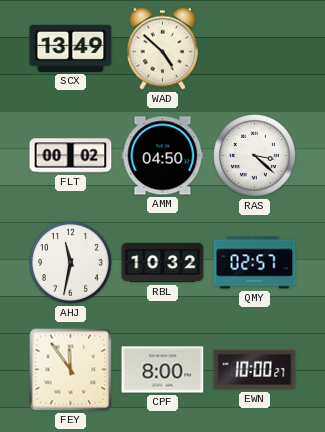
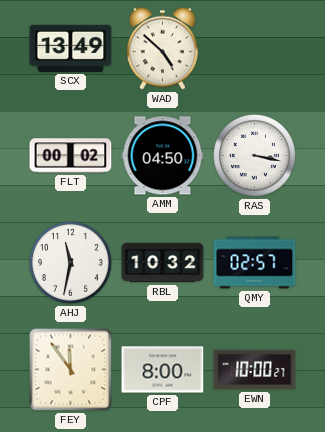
RAS: 3:22 -> 3:17
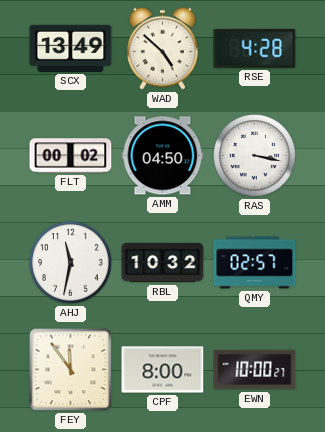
RSE: none -> 4:28
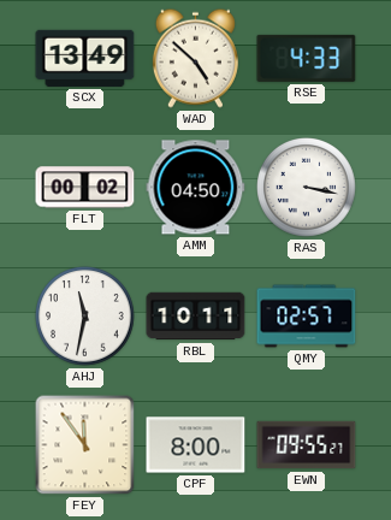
RSE: 4:28 -> 4:33
RBL: 10:32 -> 10:11
EWN: 10:00 -> 09:55
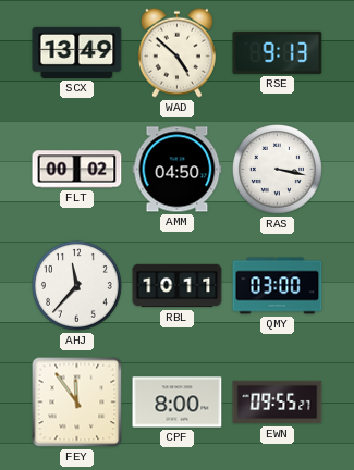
RSE: 4:33 -> 9:13
AHJ: 11:32 -> 11:37
QMY: 02:57 -> 03:00
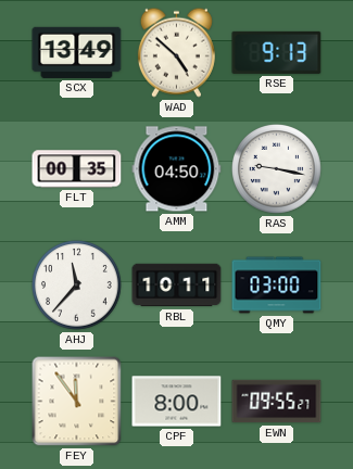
FLT: 00:02 -> 00:35
RAS: 3:17 -> 9:17
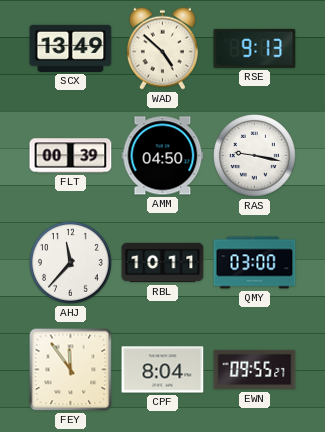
FLT: 00:35 -> 00:39
CPF: 8:00 -> 8:04
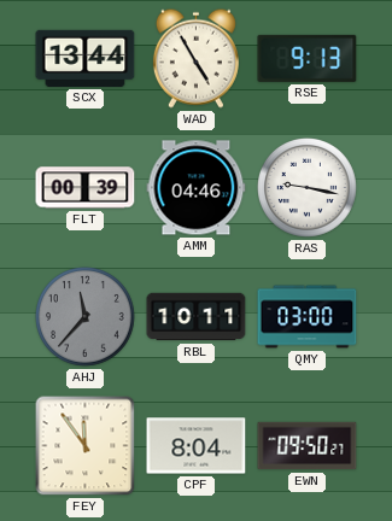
SCX: 13:49 -> 13:44
WAD: 4:52 -> 4:55
AMM: 04:50 -> 04:46
AHJ dial: white -> grey
EWN: 09:55 -> 09:50
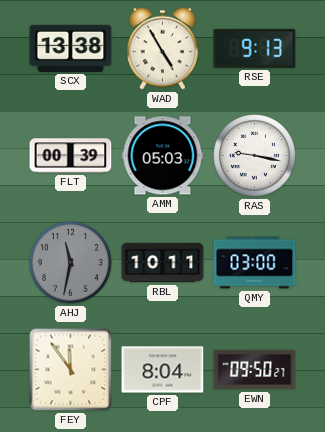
SCX: 13:44 -> 13:38
AMM: 04:46 -> 05:03
AHJ: 11:37 -> 11:32
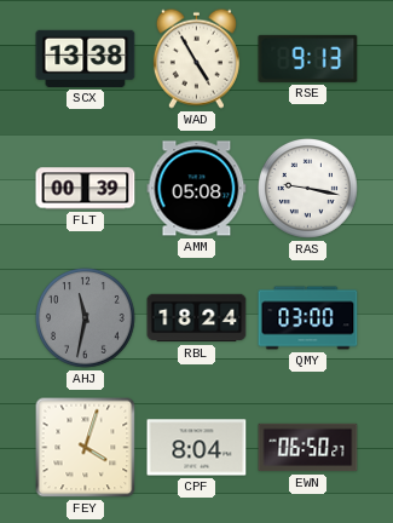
AMM: 05:03 -> 05:08
RBL: 10:11 -> 18:24
FEY: 11:54 -> 4:03
EWN: 09:50 -> 06:50
